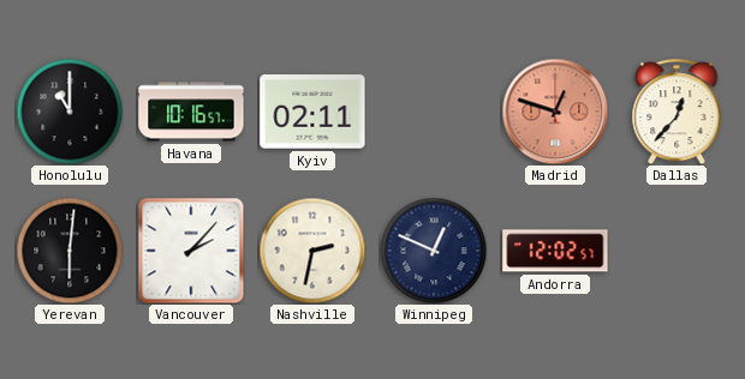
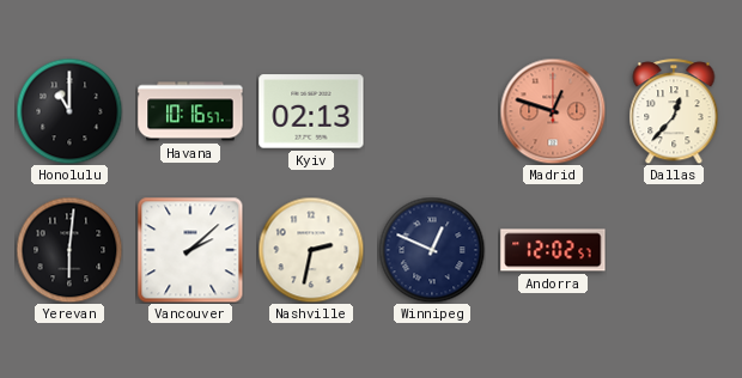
Kyiv: 02:11 -> 02:13
Vancouver: 2:07 -> 2:08
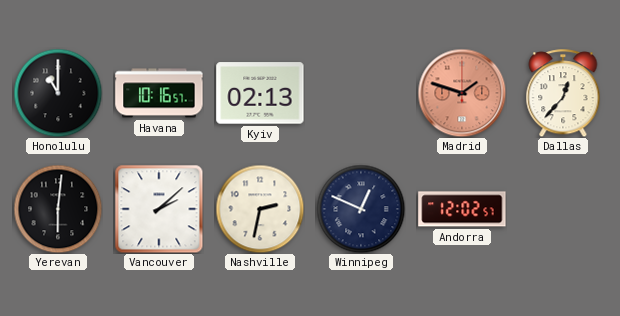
Madrid: 12:48 -> 1:48
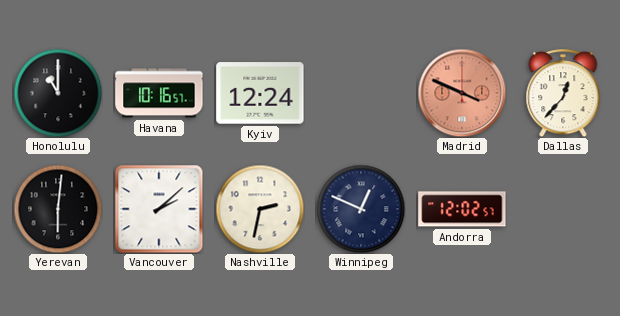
Kyiv: 02:13 -> 12:24
Madrid: 1:48 -> 3:49
